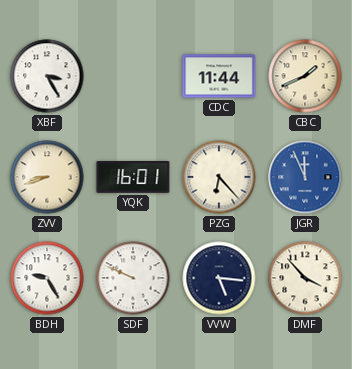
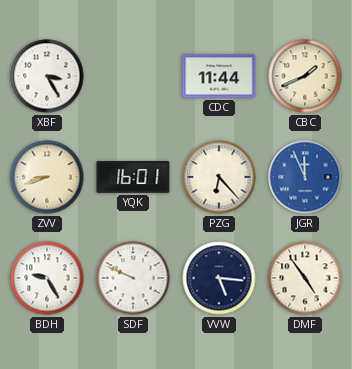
DMF: 3:53 -> 4:54
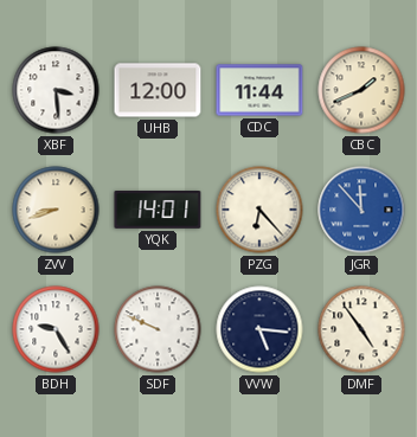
XBF: 3:25 -> 3:29
UHB: none -> 12:00
YQK: 16:01 -> 14:01
JGR: 11:56 -> 11:53
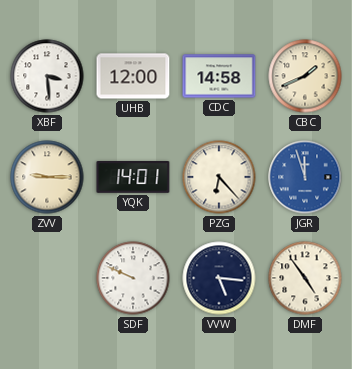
CDC: 11:44 -> 14:58
ZVV: 8:42 -> 9:15
JGR: 11:53 -> 11:57
BDH: 9:25 -> none
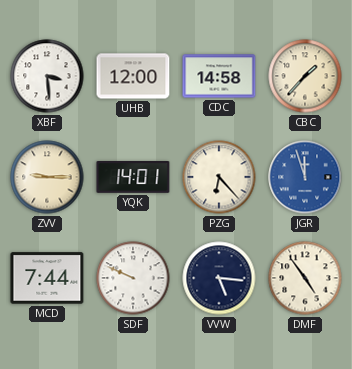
CBC: 1:41 -> 1:37
MCD: none -> 7:44
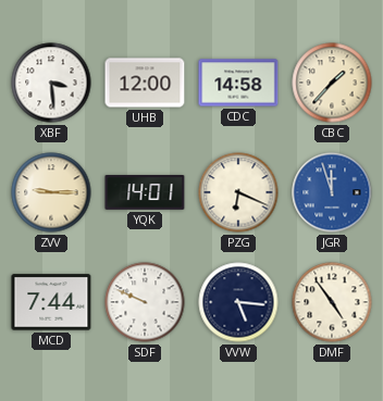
PZG: 6:23 -> 6:19
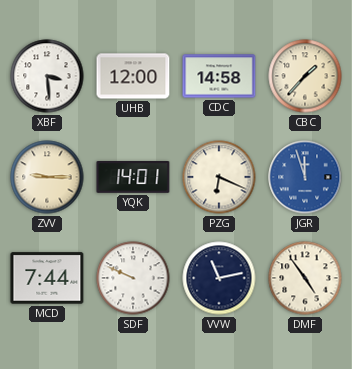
VVW: 5:16 -> 11:13
